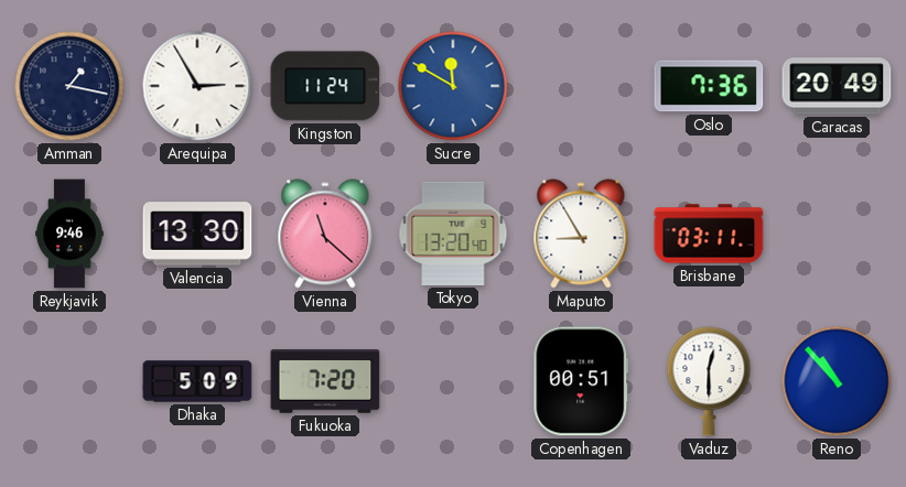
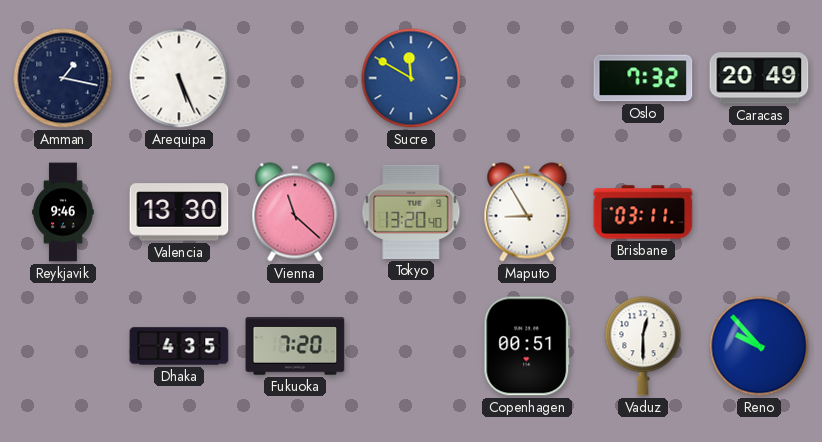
Arequipa: 2:55 -> 5:26
Kingston: 11:24 -> none
Oslo: 7:36 -> 7:32
Dhaka: 5:09 -> 4:35
Reno: 10:53 -> 9:53
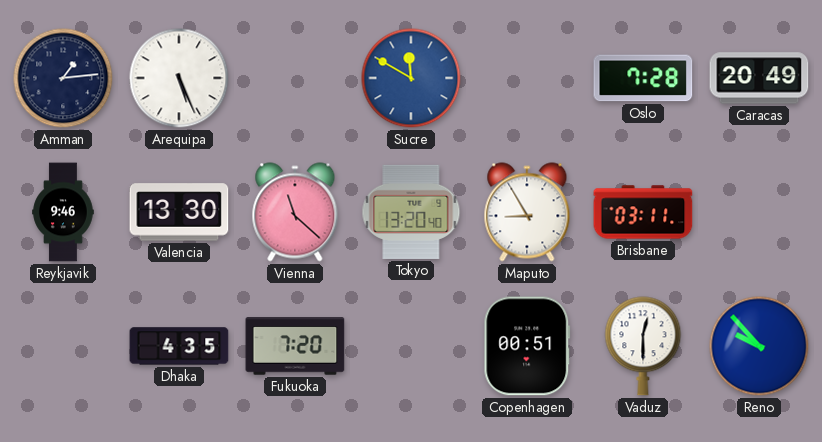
Amman: 1:17 -> 1:14
Oslo: 7:32 -> 7:28
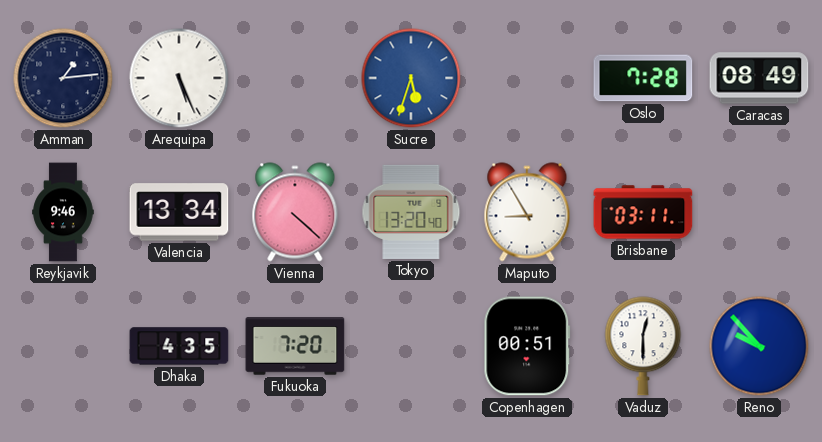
Sucre: 11:50 -> 5:33
Caracas: 20:49 -> 08:49
Valencia: 13:30 -> 13:34
Vienna: 11:22 -> 4:22
